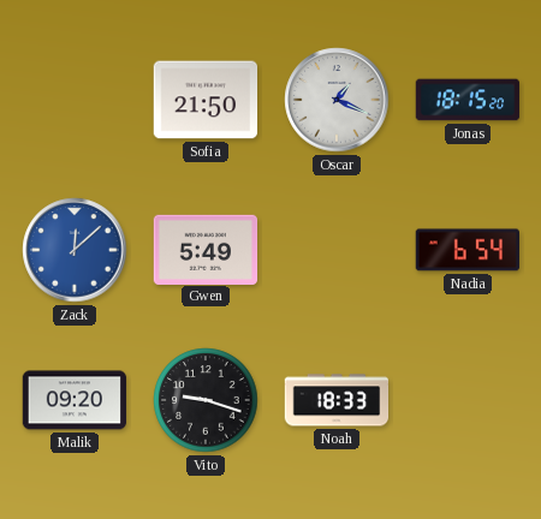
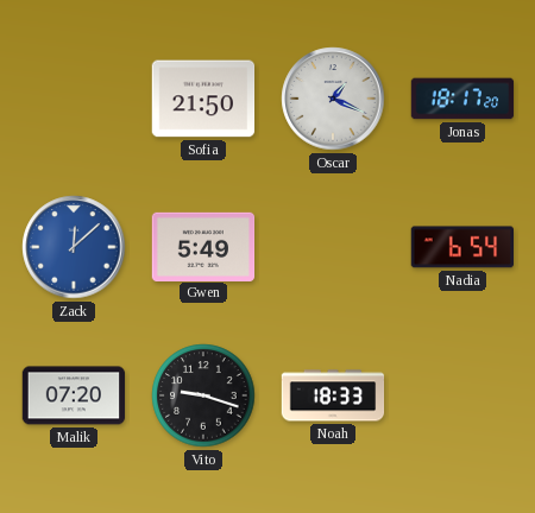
Jonas: 18:15 -> 18:17
Malik: 09:20 -> 07:20
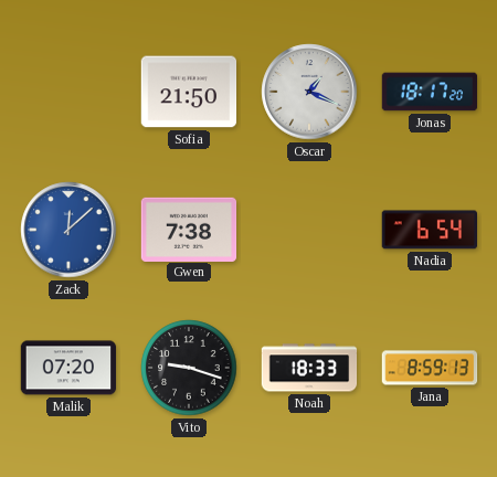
Gwen: 5:49 -> 7:38
Jana: none -> 8:59
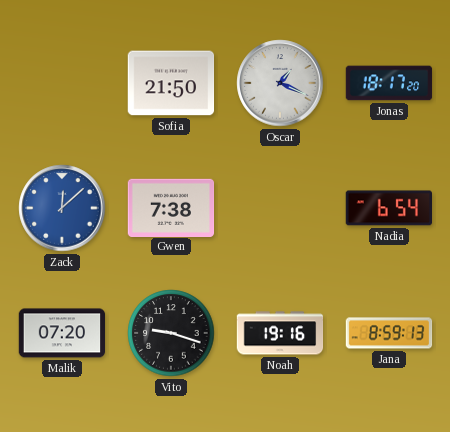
Noah: 18:33 -> 19:16
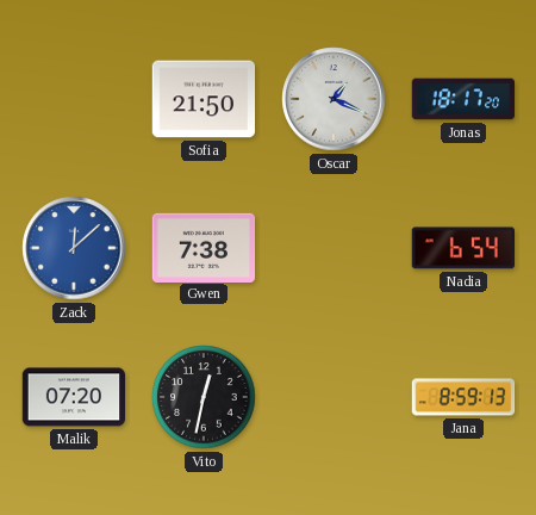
Vito: 9:18 -> 12:32
Noah: 19:16 -> none
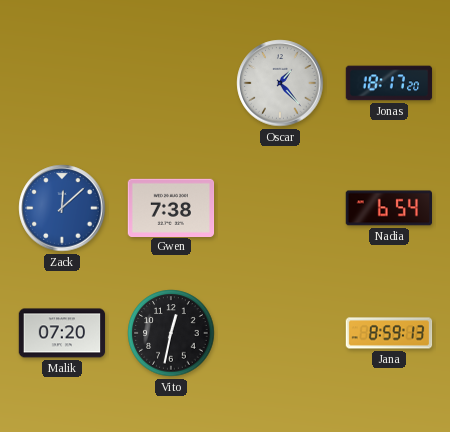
Sofia: 21:50 -> none
Oscar: 1:19 -> 1:23
